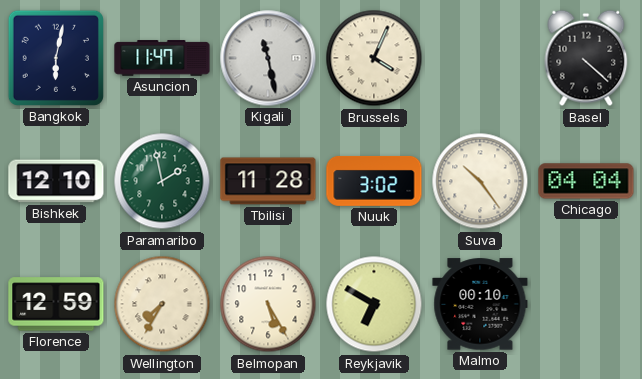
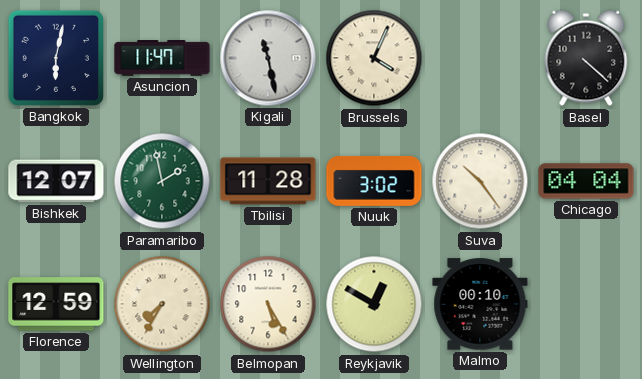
Bishkek: 12:10 -> 12:07
Reykjavik: 6:50 -> 12:50
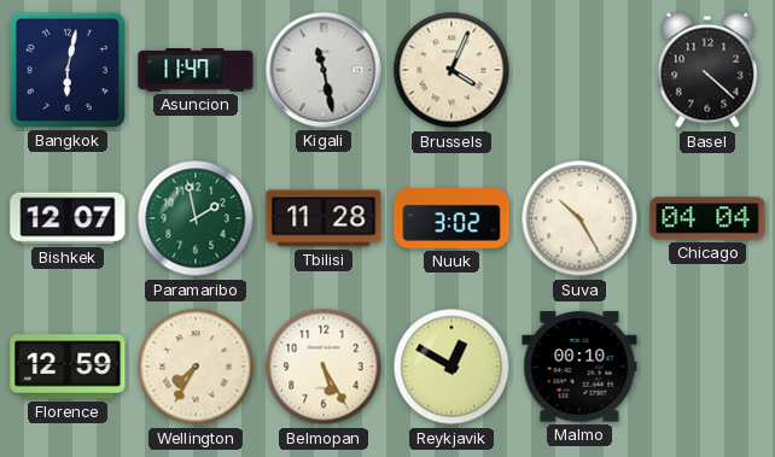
Suva: 10:24 -> 10:25
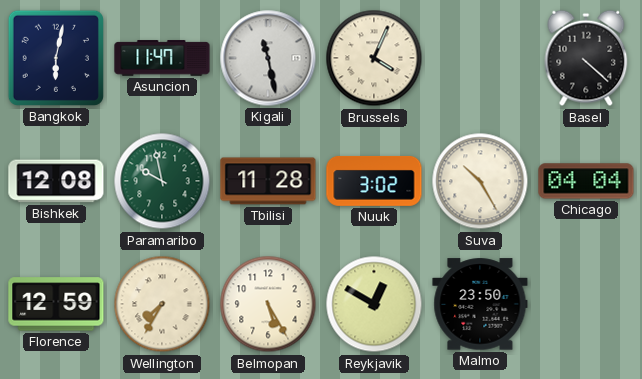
Bishkek: 12:07 -> 12:08
Paramaribo: 1:58 -> 9:58
Malmo: 00:10 -> 23:50
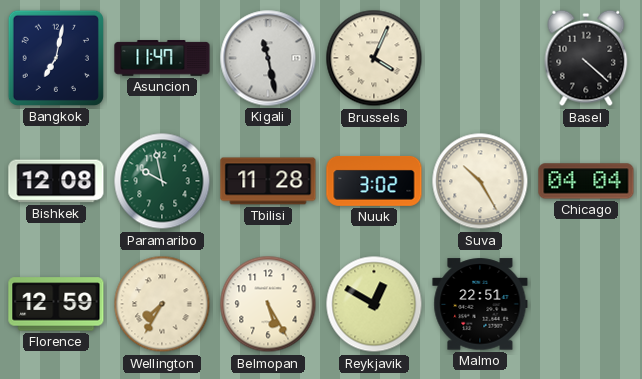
Bangkok: 6:02 -> 7:02
Malmo: 23:50 -> 22:51
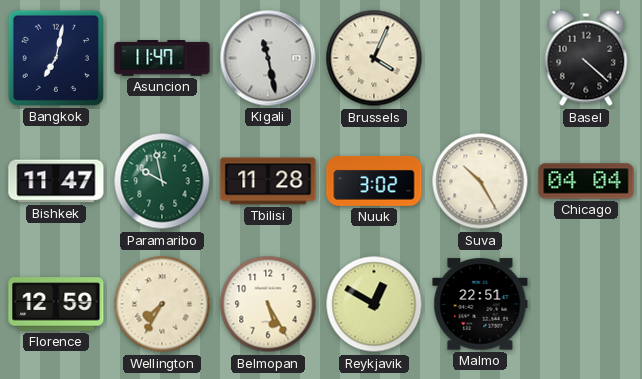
Bishkek: 12:08 -> 11:47
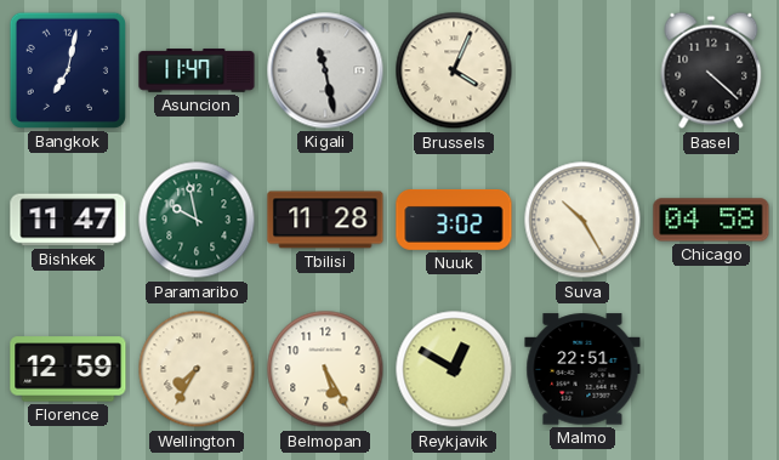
Chicago: 04:04 -> 04:58
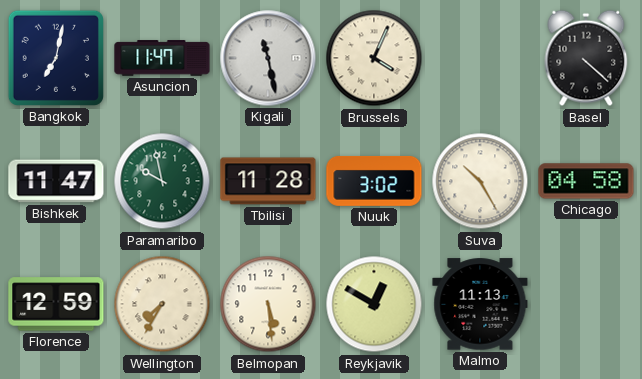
Belmopan: 5:25 -> 5:29
Malmo: 22:51 -> 11:13
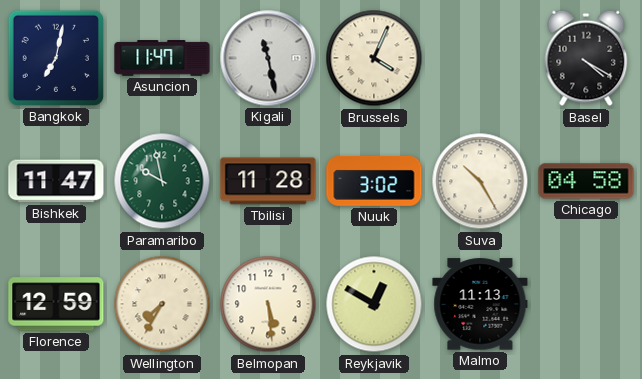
Basel: 4:22 -> 4:20
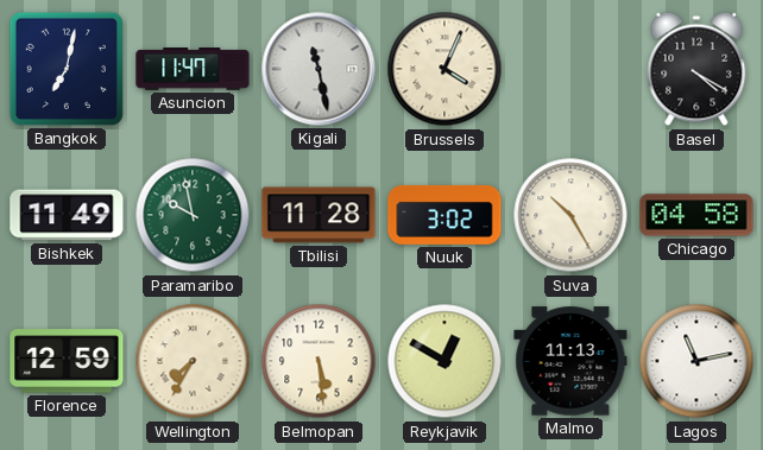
Bishkek: 11:47 -> 11:49
Lagos: none -> 11:13
